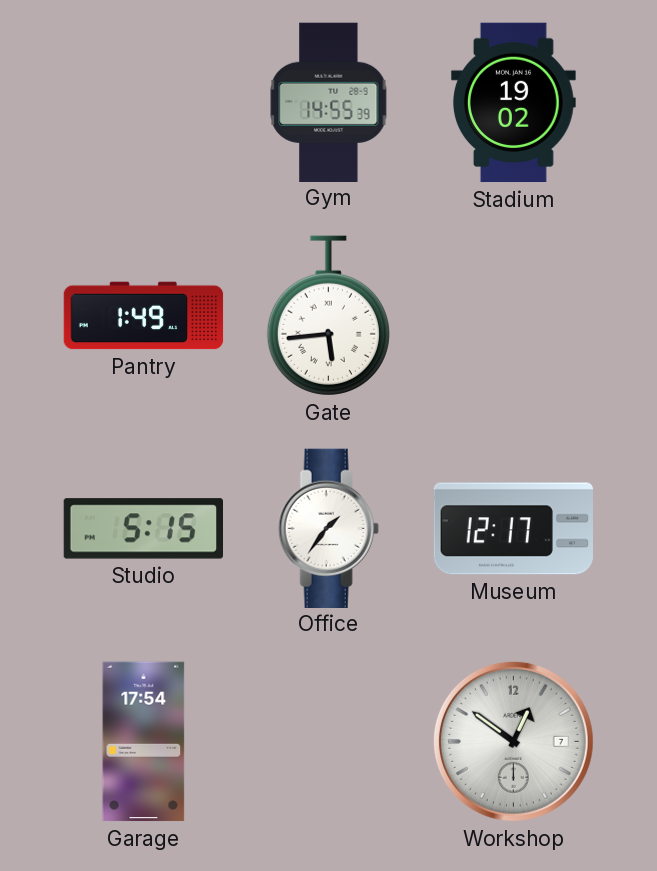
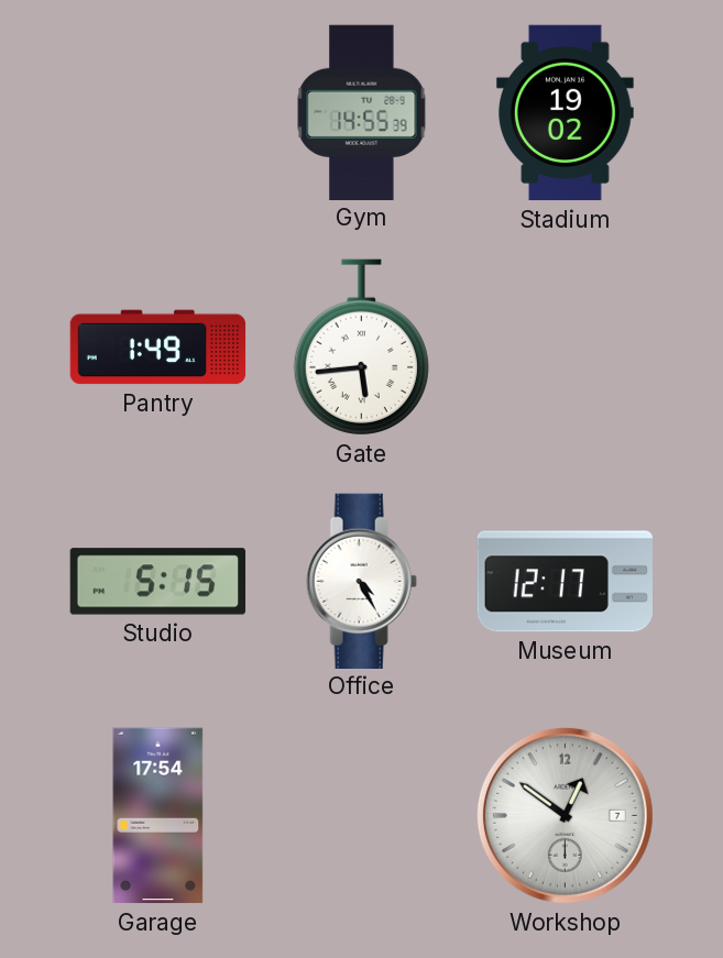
Office: 1:36 -> 4:25
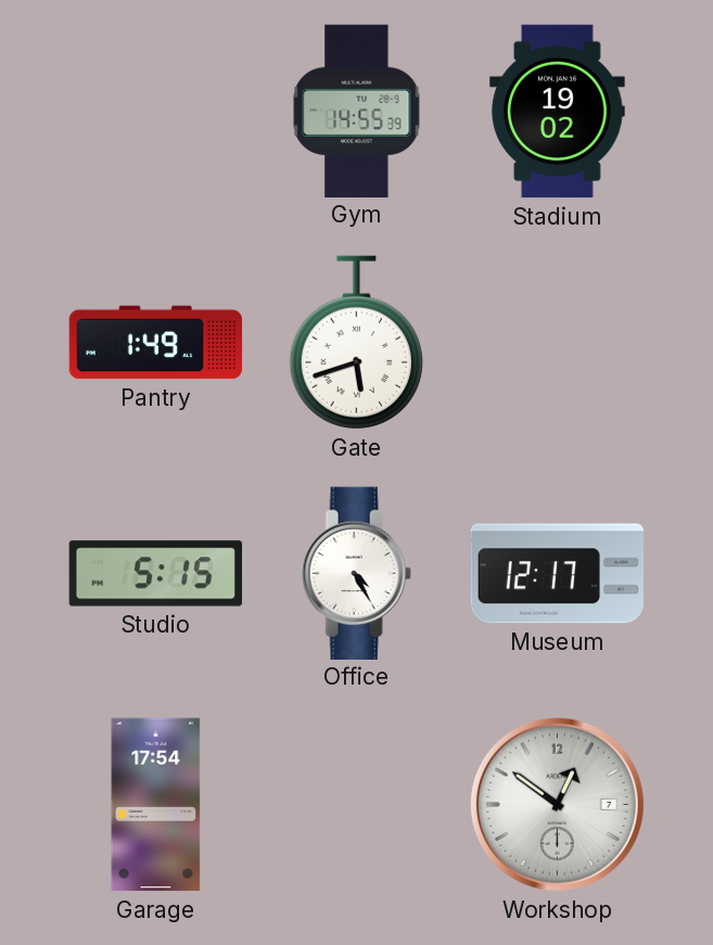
Gate: 5:44 -> 5:42
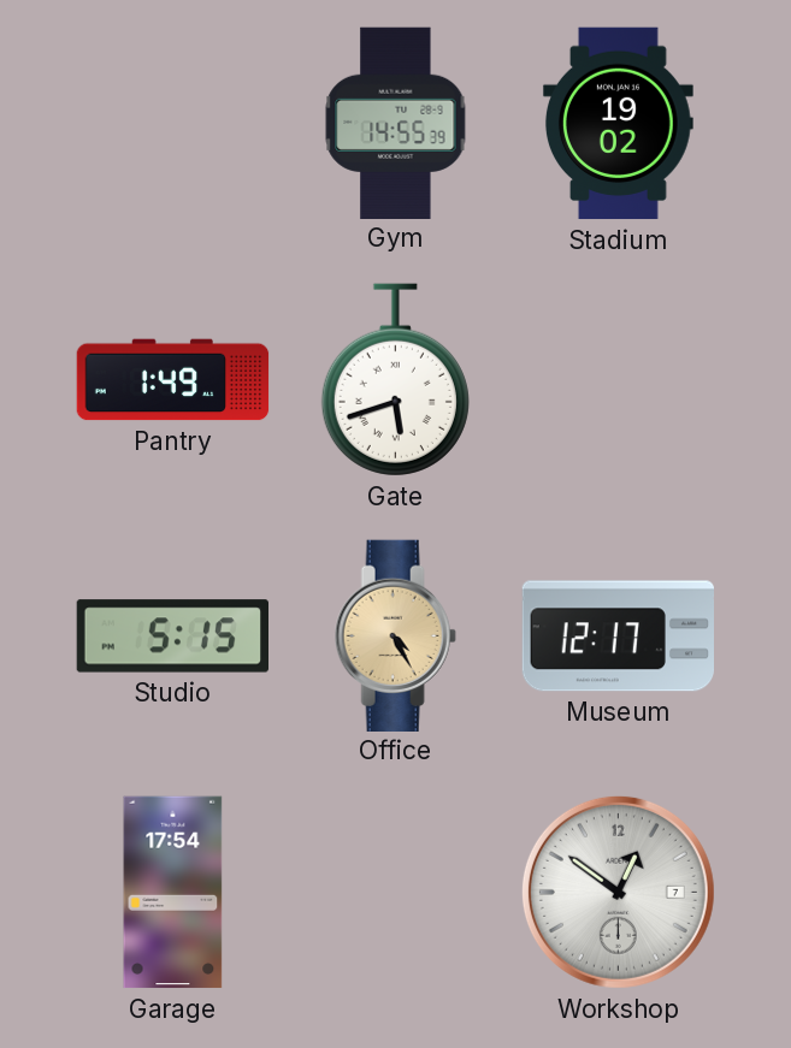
Office dial: white -> champagne
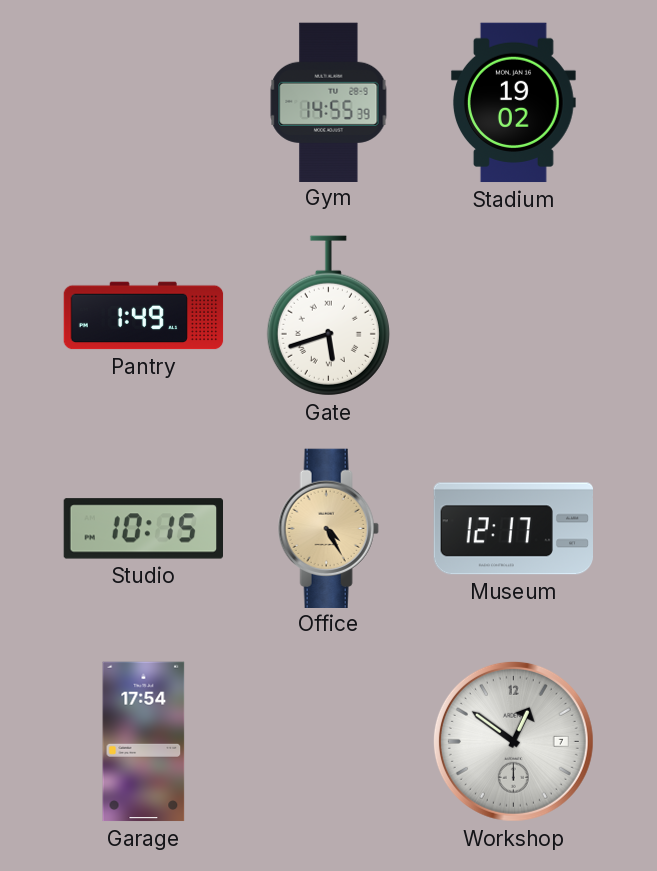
Studio: 5:15 -> 10:15
